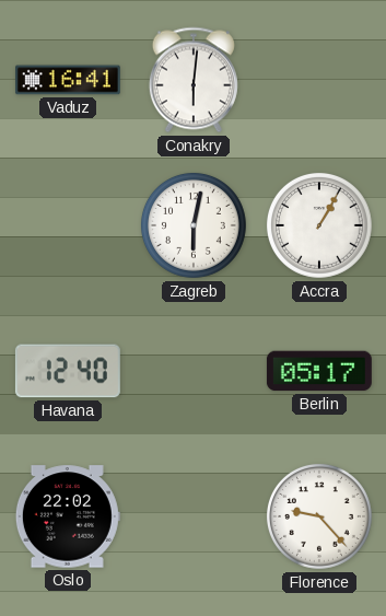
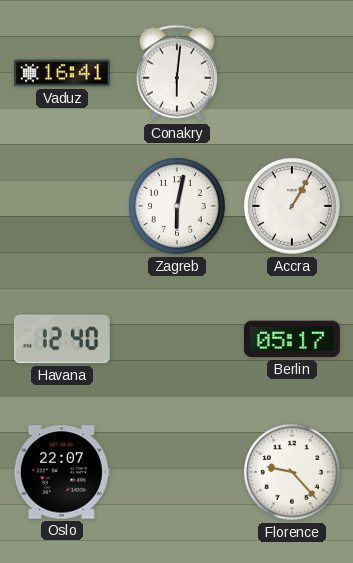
Oslo: 22:02 -> 22:07
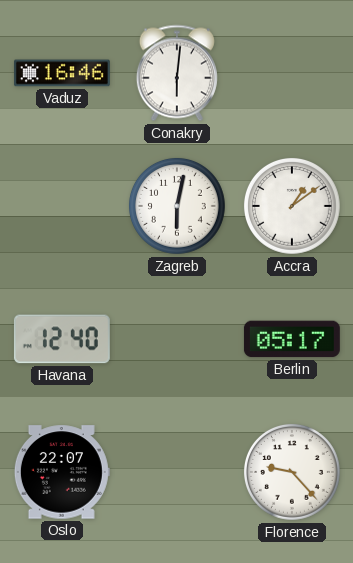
Vaduz: 16:41 -> 16:46
Accra: 1:05 -> 1:09
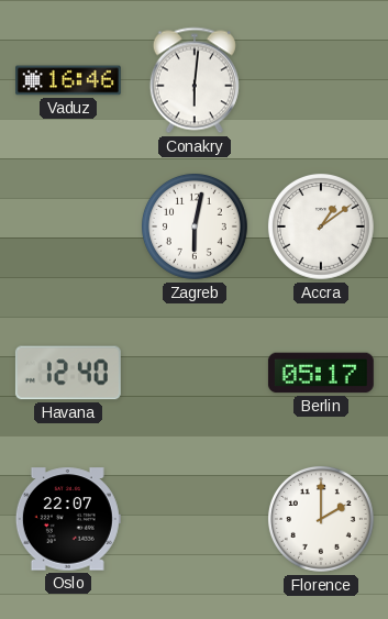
Florence: 9:23 -> 2:00
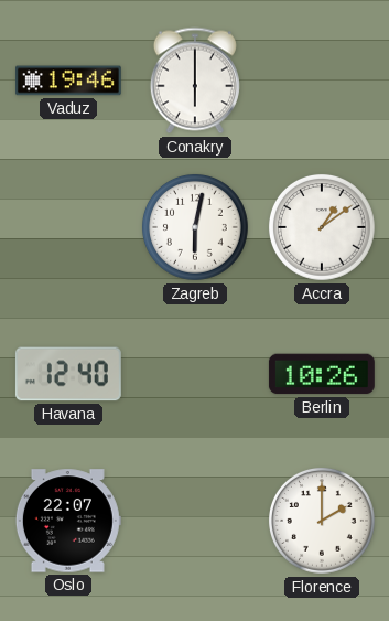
Vaduz: 16:46 -> 19:46
Conakry: 6:01 -> 6:00
Berlin: 05:17 -> 10:26
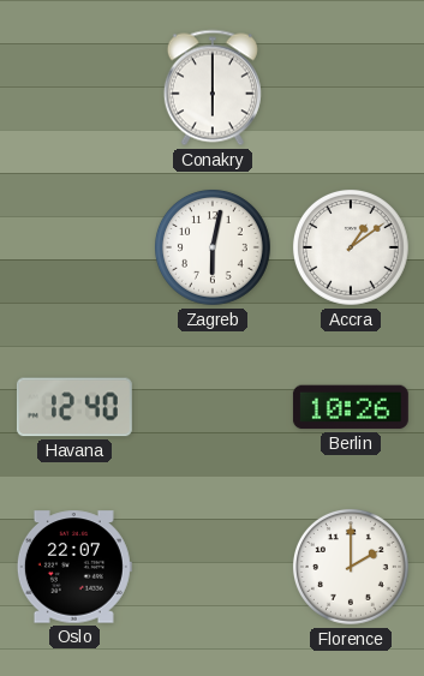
Vaduz: 19:46 -> none
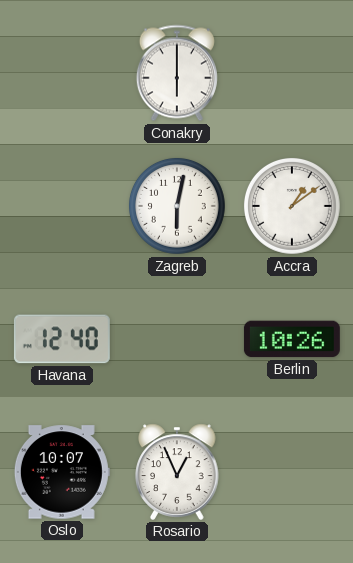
Oslo: 22:07 -> 10:07
Rosario: none -> 12:56
Florence: 2:00 -> none
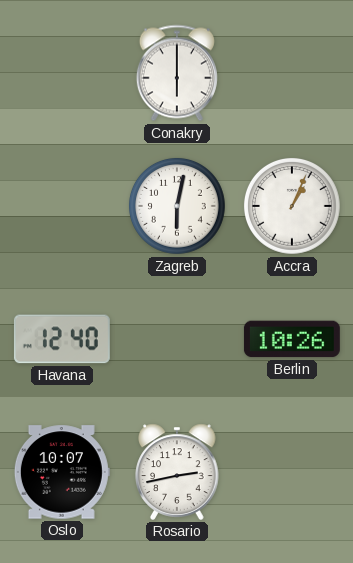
Accra: 1:09 -> 1:04
Rosario: 12:56 -> 2:43
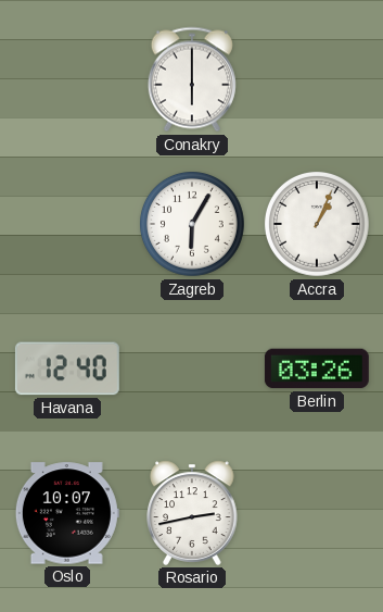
Zagreb: 6:02 -> 6:05
Berlin: 10:26 -> 03:26
